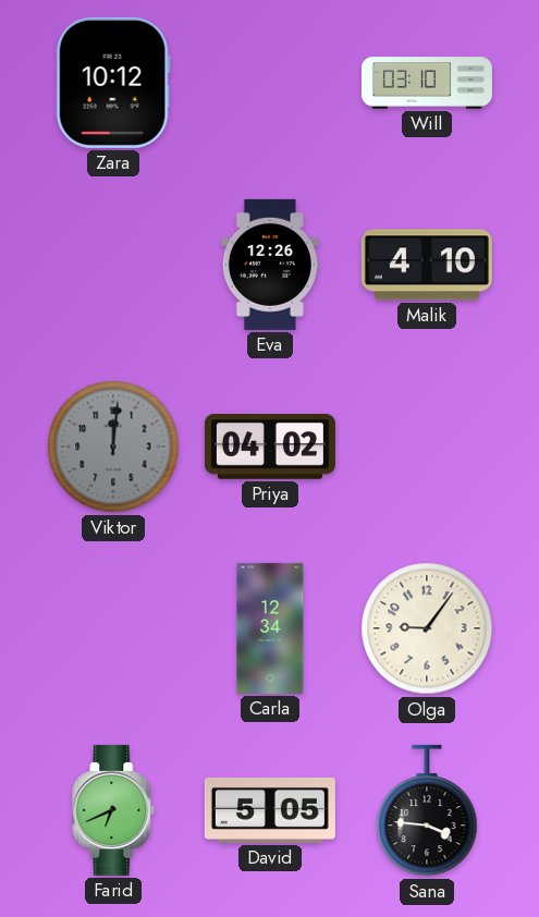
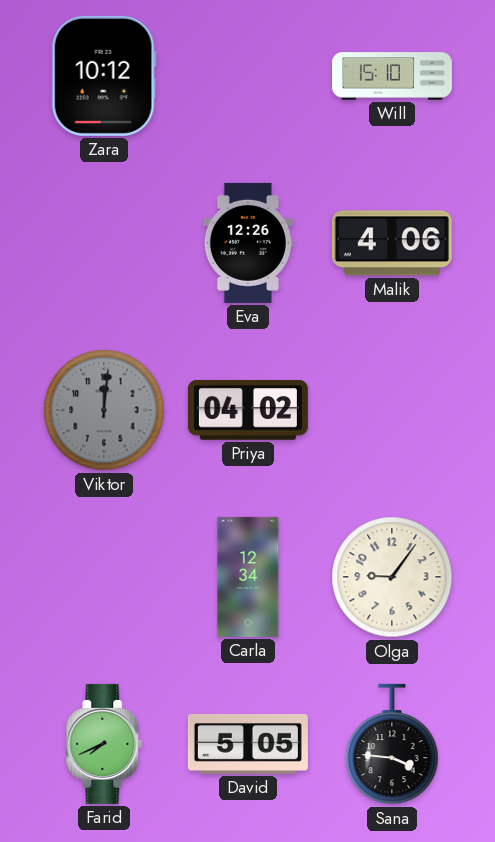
Will: 03:10 -> 15:10
Malik: 4:10 -> 4:06
Farid: 6:41 -> 7:41
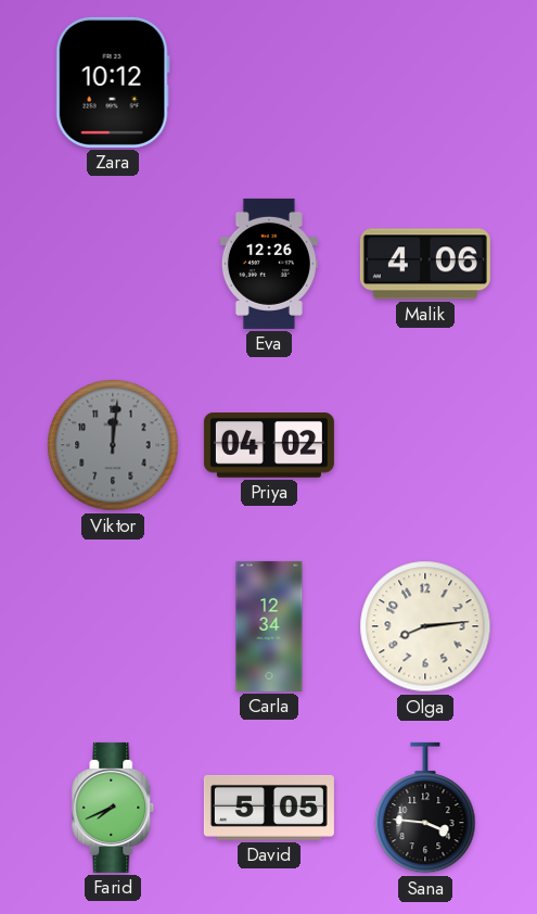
Will: 15:10 -> none
Olga: 9:06 -> 8:14
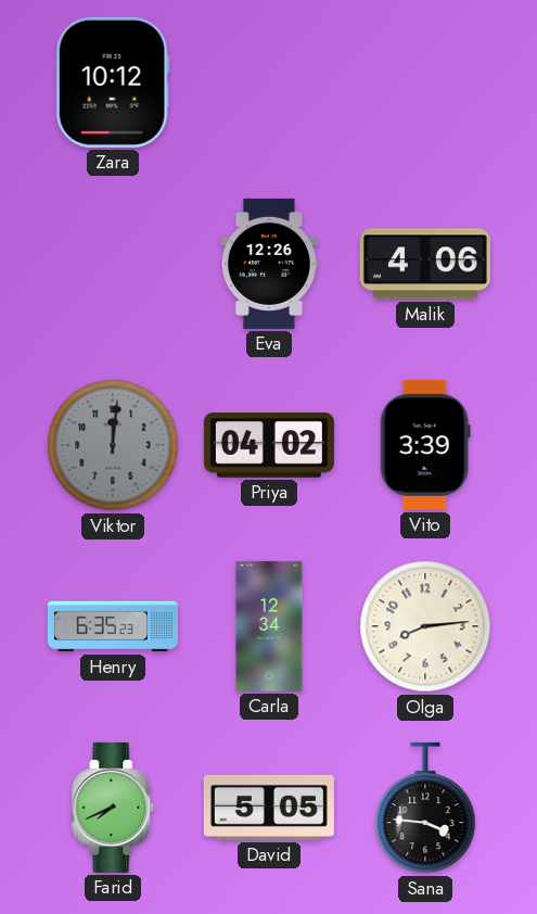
Vito: none -> 3:39
Henry: none -> 6:35
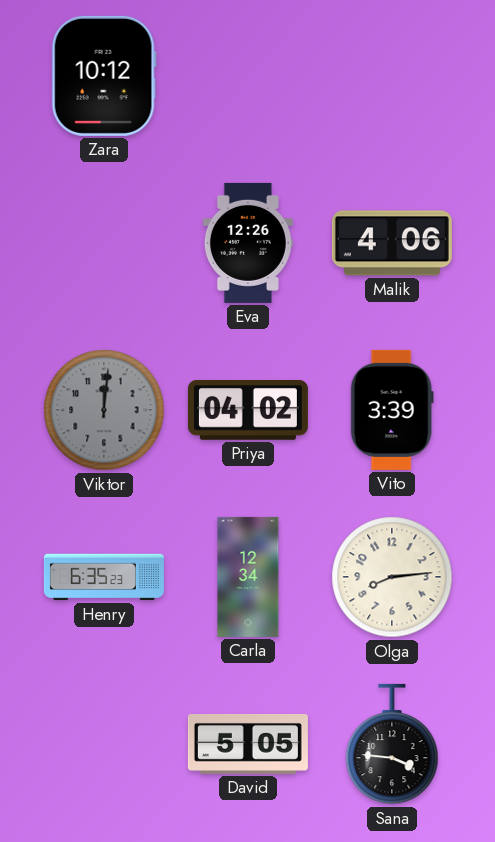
Farid: 7:41 -> none
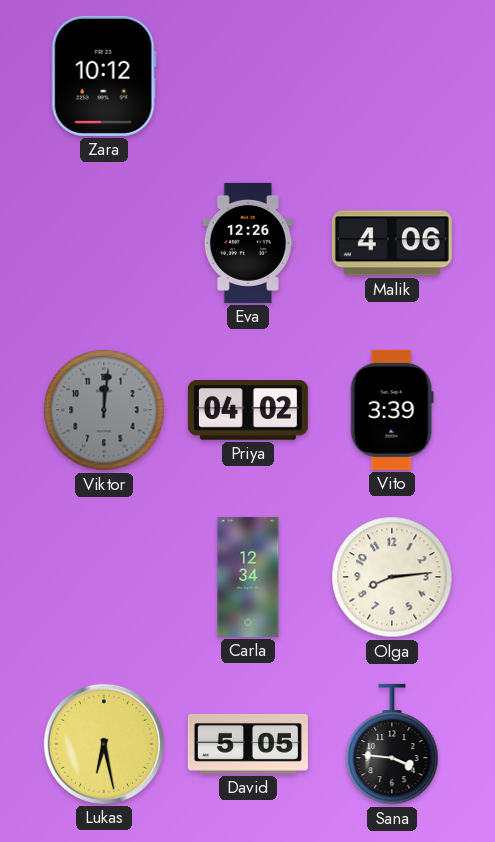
Henry: 6:35 -> none
Lukas: none -> 6:28
